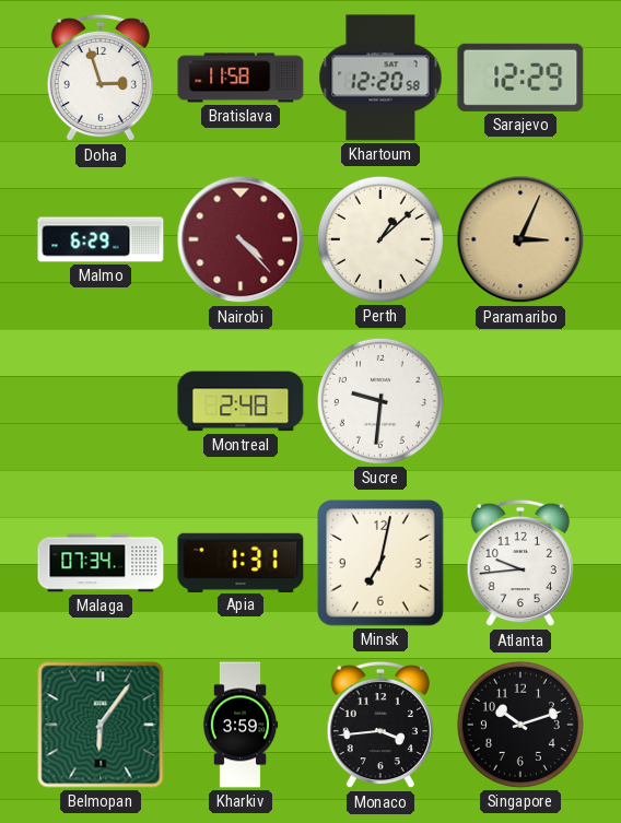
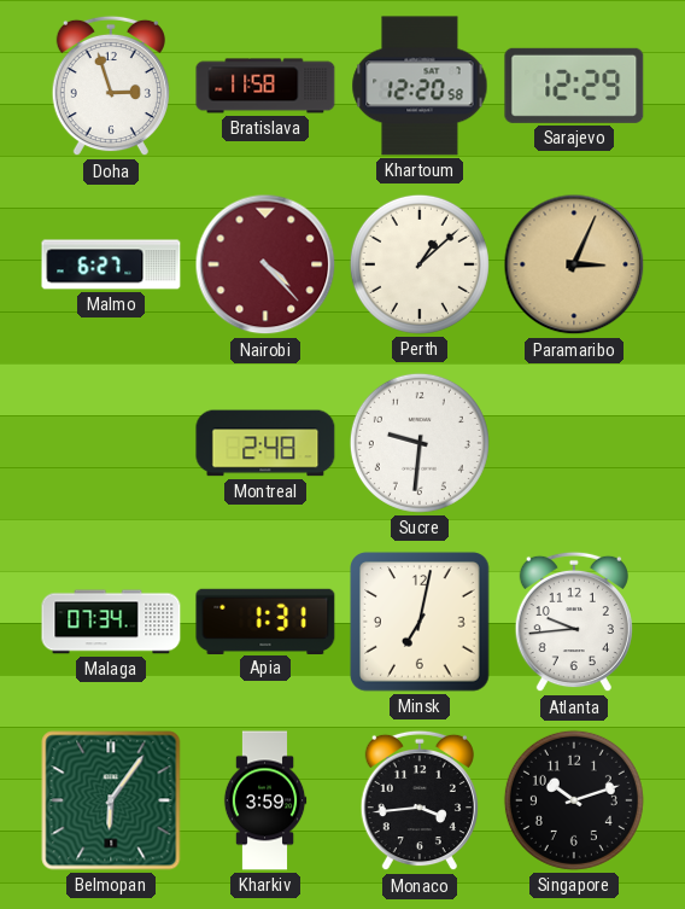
Malmo: 6:29 -> 6:27
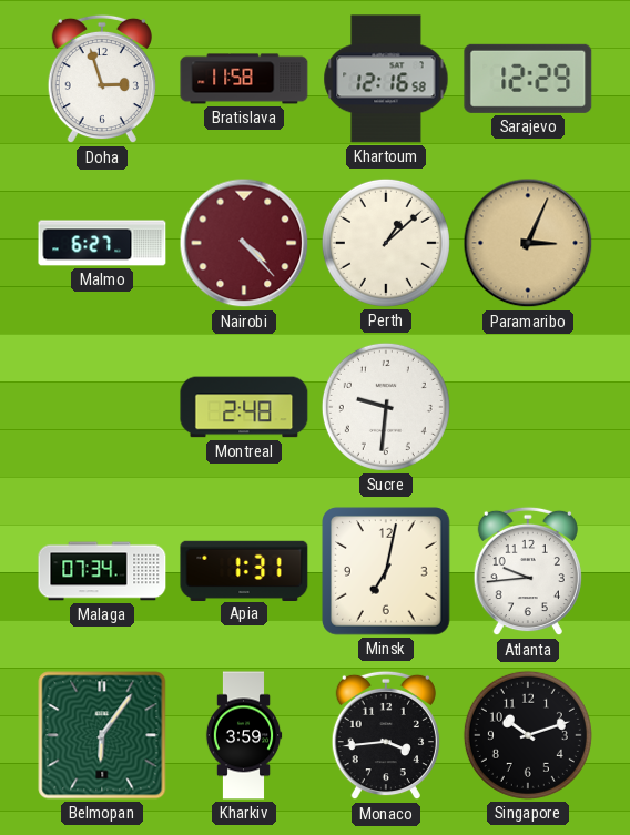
Khartoum: 12:20 -> 12:16
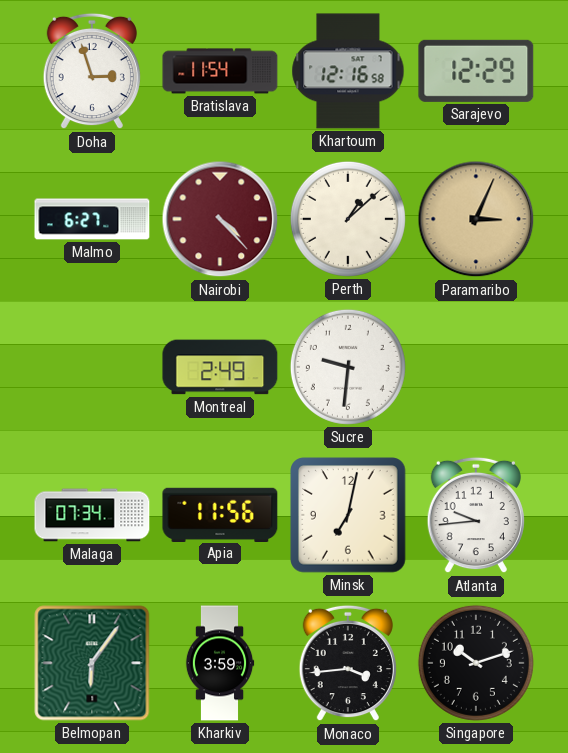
Bratislava: 11:58 -> 11:54
Montreal: 2:48 -> 2:49
Apia: 1:31 -> 11:56
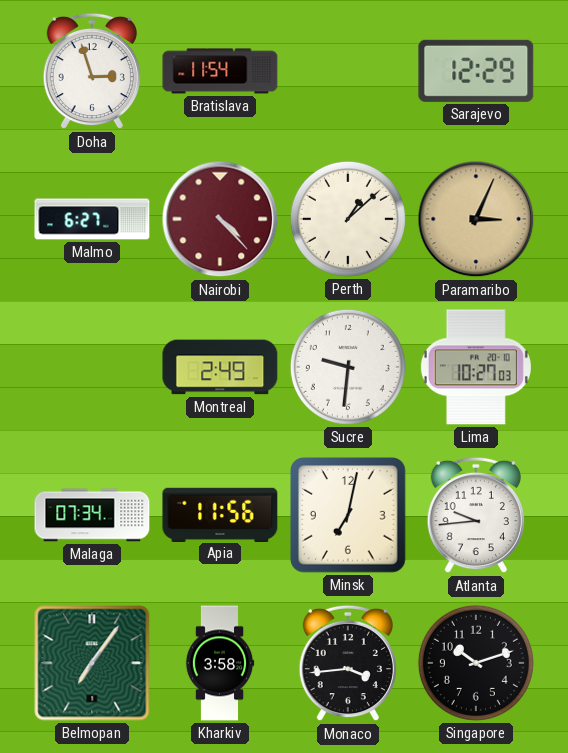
Khartoum: 12:16 -> none
Lima: none -> 10:27
Belmopan: 6:06 -> 7:06
Kharkiv: 3:59 -> 3:58
